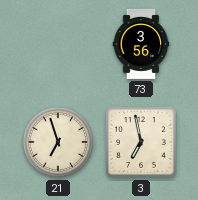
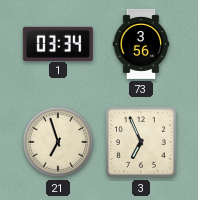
1: none -> 03:34
3: 6:58 -> 6:56
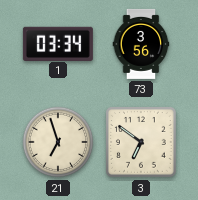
3: 6:56 -> 6:51
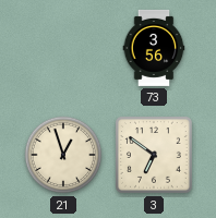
1: 03:34 -> none
21: 6:57 -> 12:57
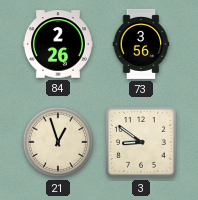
84: none -> 2:26
3: 6:51 -> 8:51
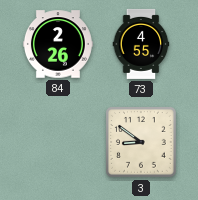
73: 3:56 -> 4:55
21: 12:57 -> none
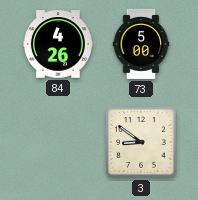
84: 2:26 -> 4:26
73: 4:55 -> 5:00
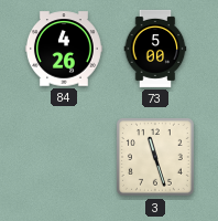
3: 8:51 -> 11:27
